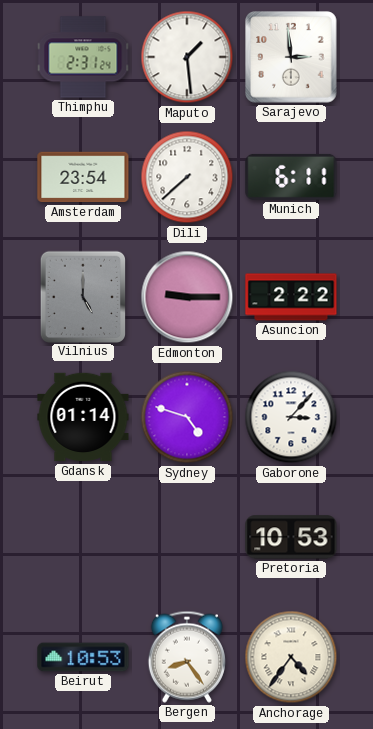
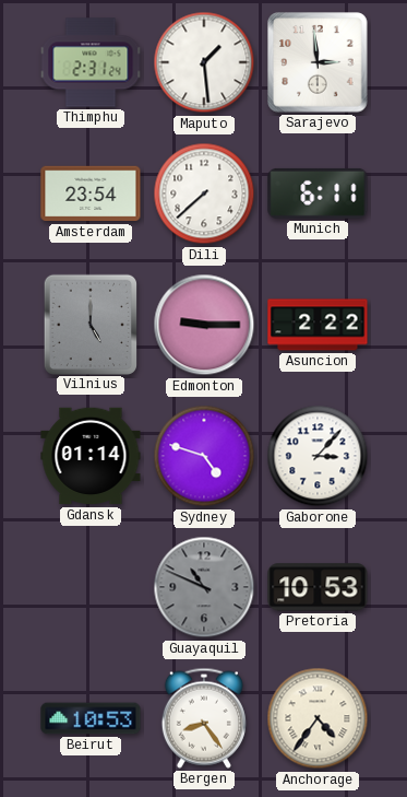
Guayaquil: none -> 10:49
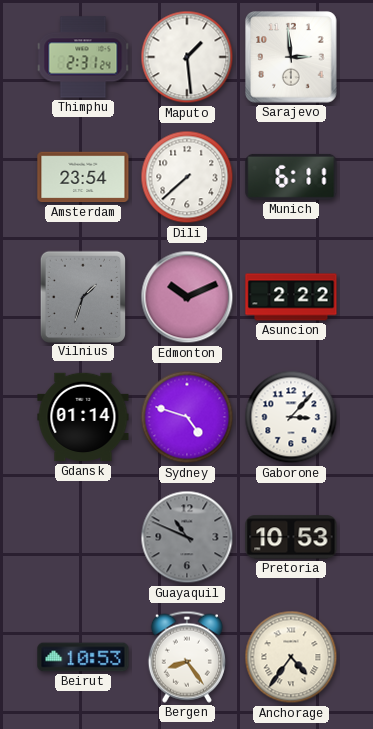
Vilnius: 5:00 -> 1:33
Edmonton: 9:15 -> 10:11
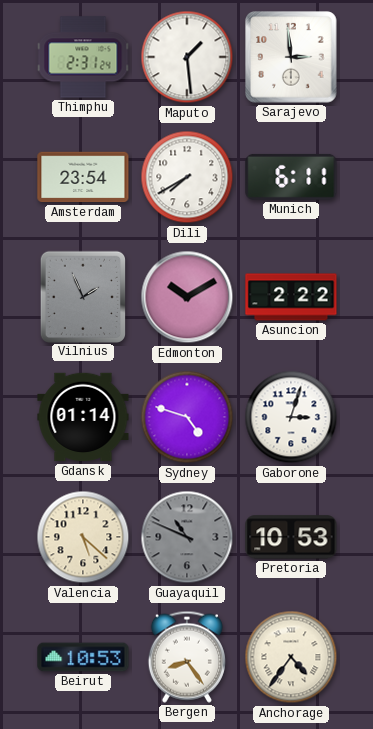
Dili: 7:38 -> 7:40
Vilnius: 1:33 -> 1:56
Edmonton: 10:11 -> 10:10
Gaborone: 3:07 -> 3:03
Valencia: none -> 5:22
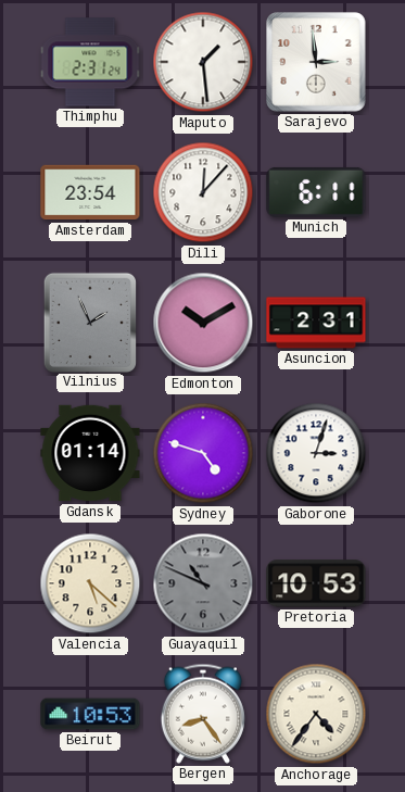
Dili: 7:40 -> 12:07
Asuncion: 2:22 -> 2:31
